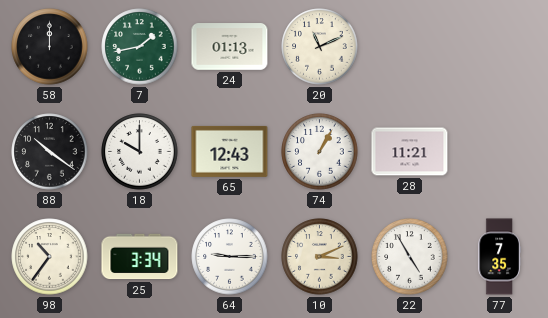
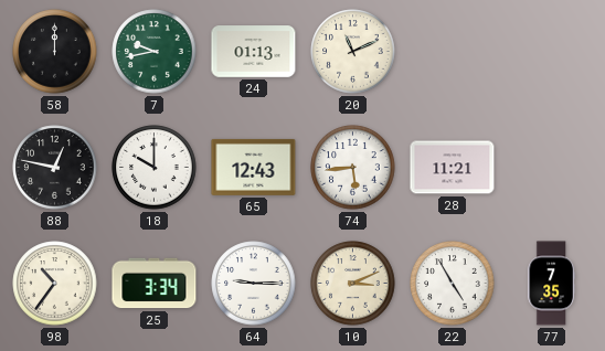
7: 1:43 -> 9:43
88: 10:21 -> 12:47
74: 1:05 -> 5:44
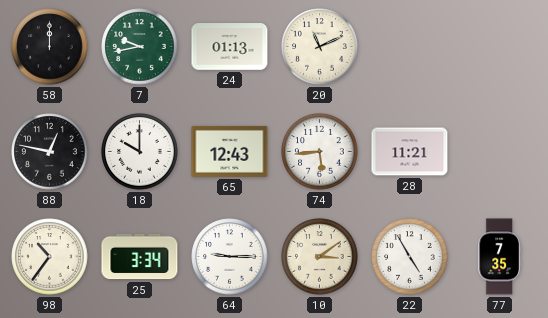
10: 3:11 -> 3:09
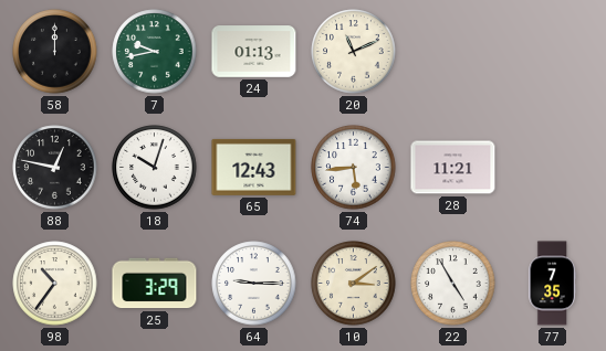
18: 10:00 -> 10:03
25: 3:34 -> 3:29
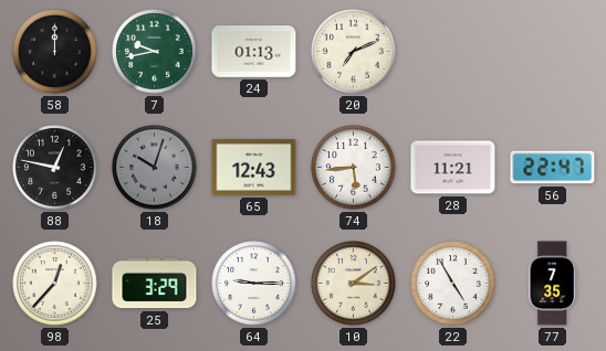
20: 11:11 -> 7:11
18 dial: white -> grey
56: none -> 22:47
98: 10:36 -> 12:37
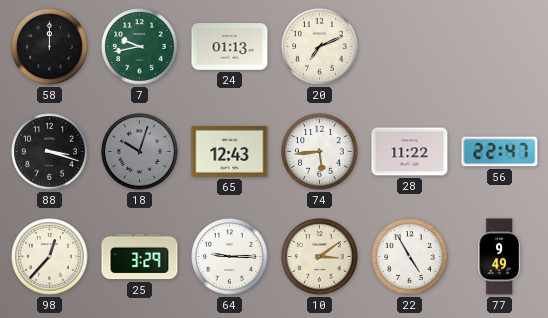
88: 12:47 -> 3:18
28: 11:21 -> 11:22
77: 7:35 -> 9:49
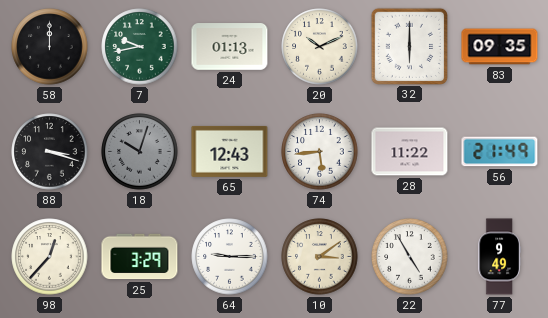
20: 7:11 -> 10:11
32: none -> 6:00
83: none -> 09:35
56: 22:47 -> 21:49
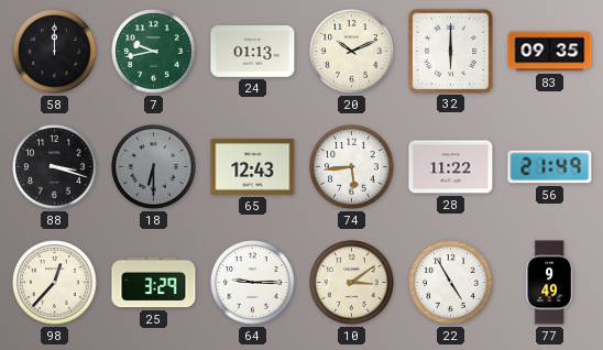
18: 10:03 -> 6:30
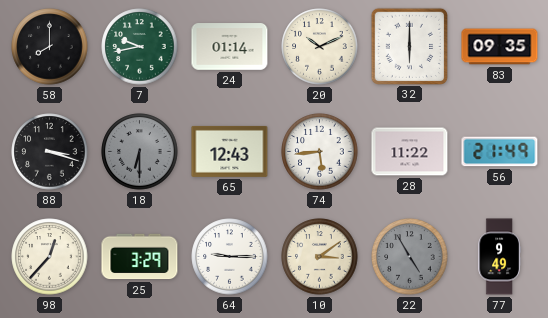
58: 12:00 -> 8:00
24: 01:13 -> 01:14
22 dial: white -> grey
